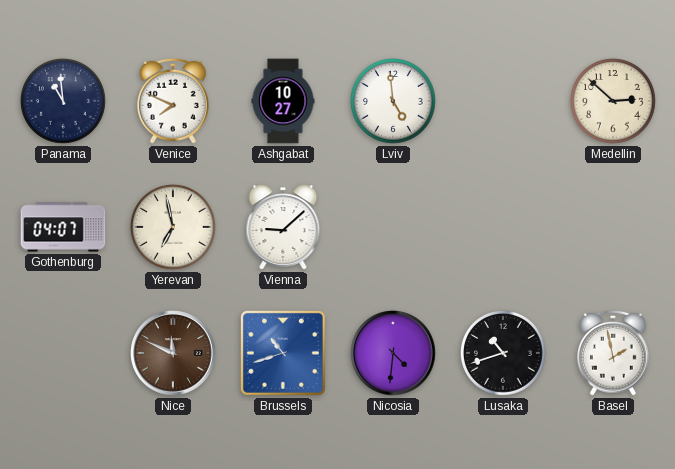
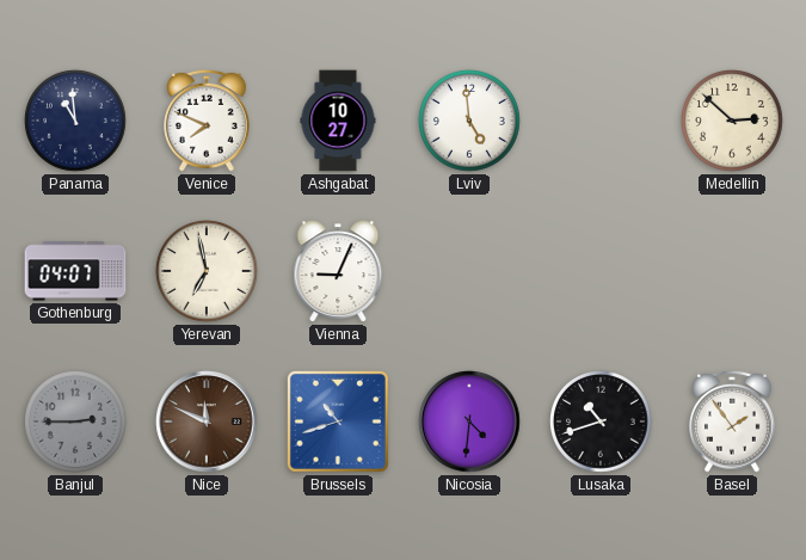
Vienna: 9:08 -> 9:04
Banjul: none -> 2:45
Basel: 1:58 -> 1:54
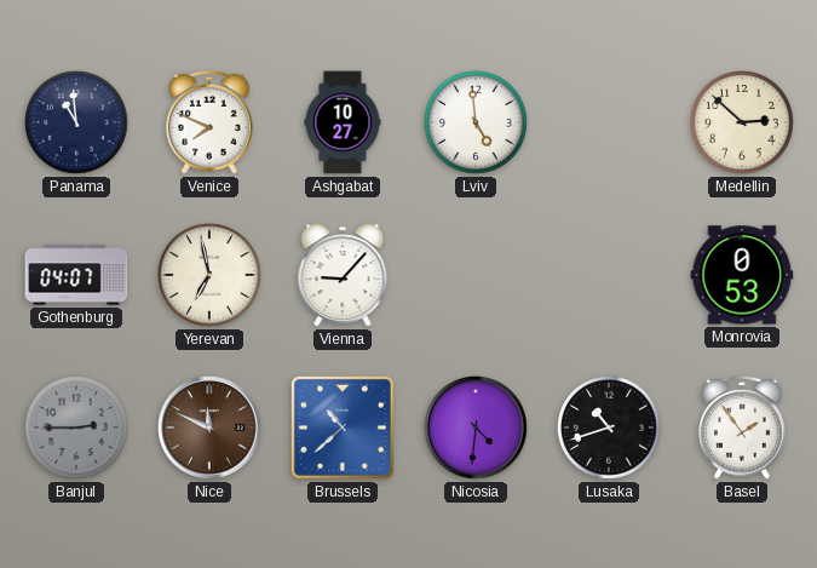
Vienna: 9:04 -> 9:07
Monrovia: none -> 0:53
Brussels: 10:42 -> 10:38
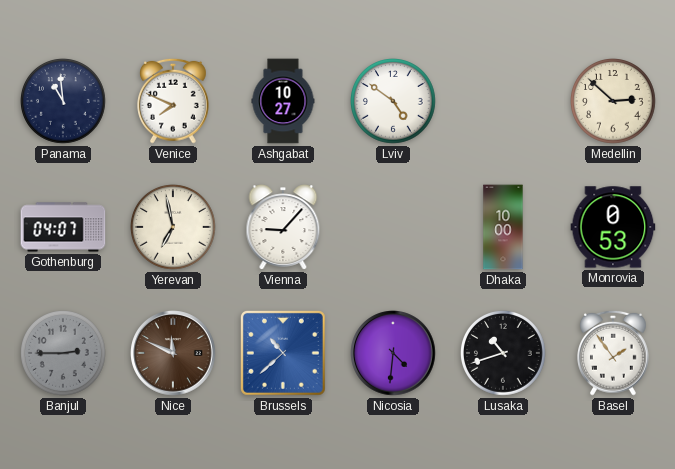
Lviv: 4:59 -> 4:51
Dhaka: none -> 10:00
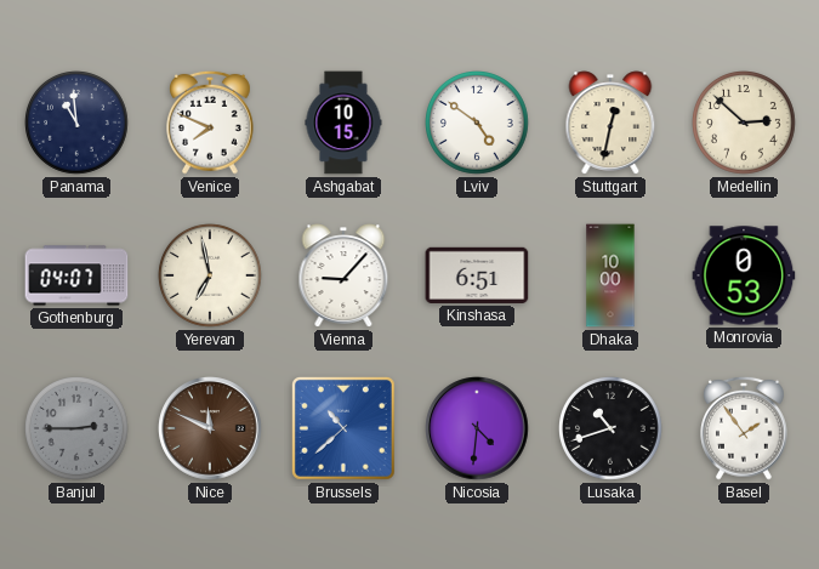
Ashgabat: 10:27 -> 10:15
Stuttgart: none -> 12:32
Kinshasa: none -> 6:51
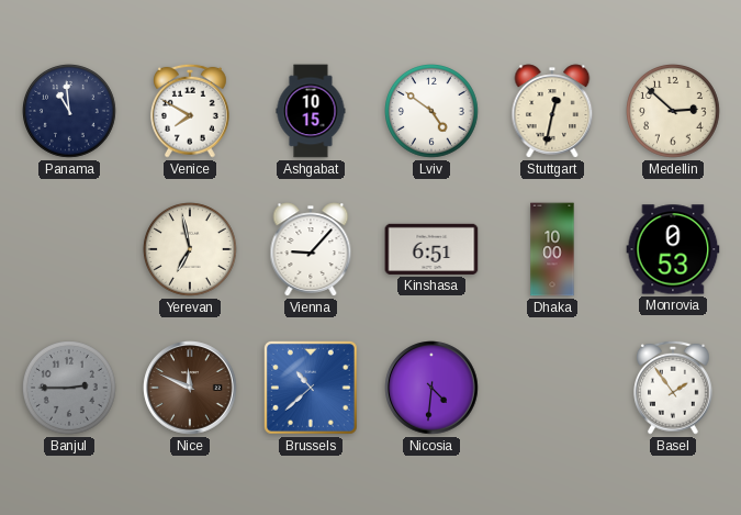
Venice: 7:49 -> 7:50
Gothenburg: 04:07 -> none
Lusaka: 10:42 -> none
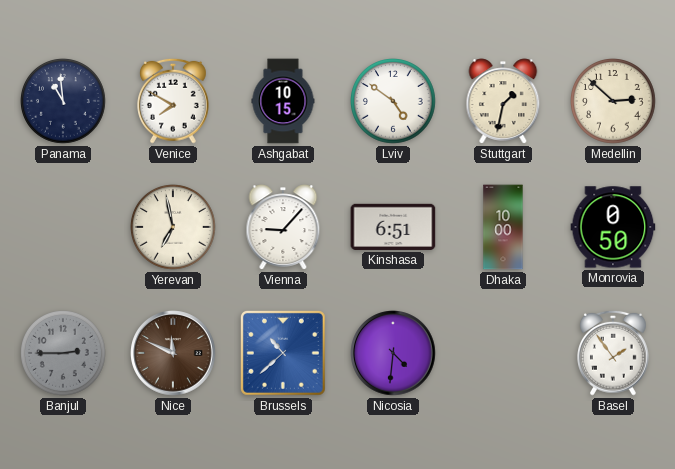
Stuttgart: 12:32 -> 1:32
Monrovia: 0:53 -> 0:50
